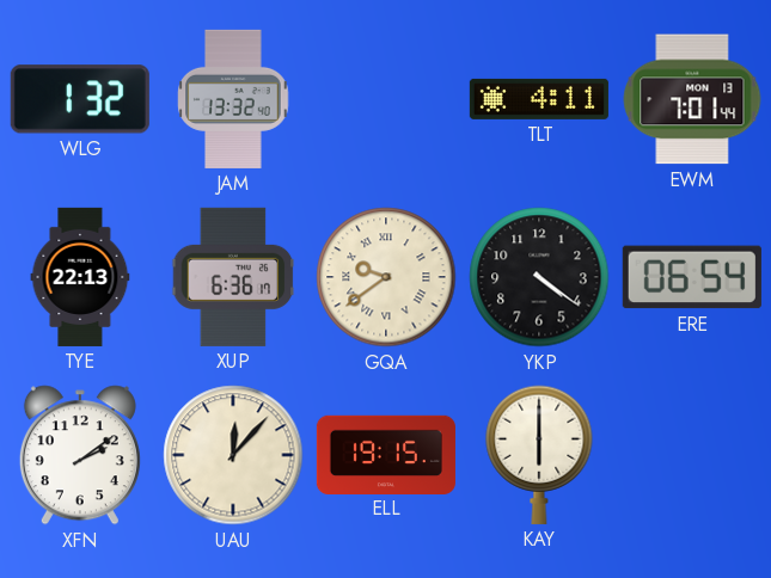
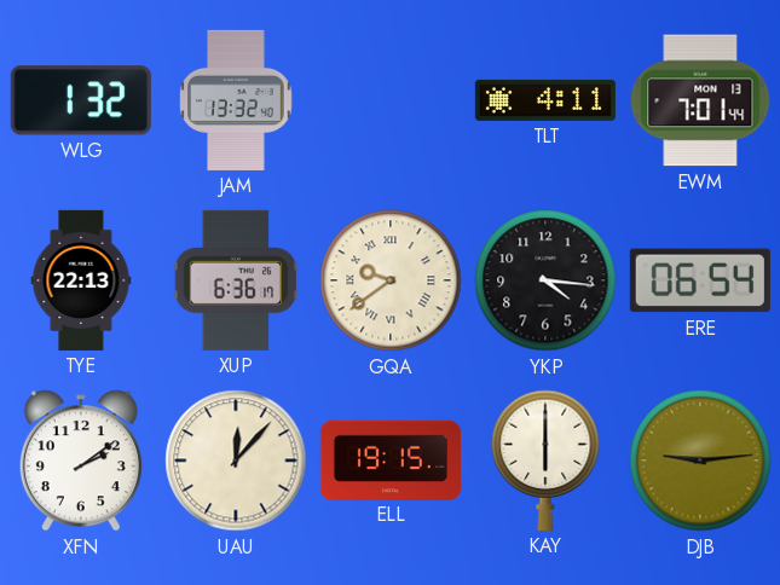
YKP: 4:21 -> 4:16
DJB: none -> 9:14
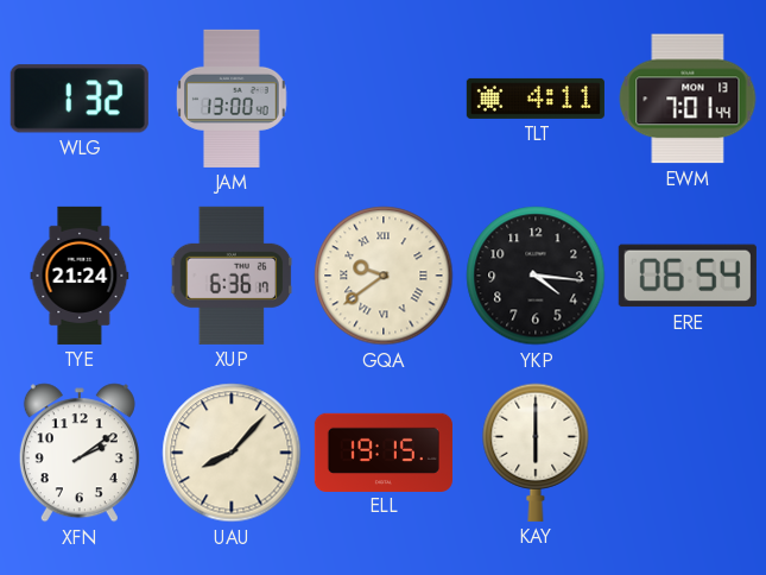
JAM: 13:32 -> 13:00
TYE: 22:13 -> 21:24
UAU: 12:07 -> 8:07
DJB: 9:14 -> none
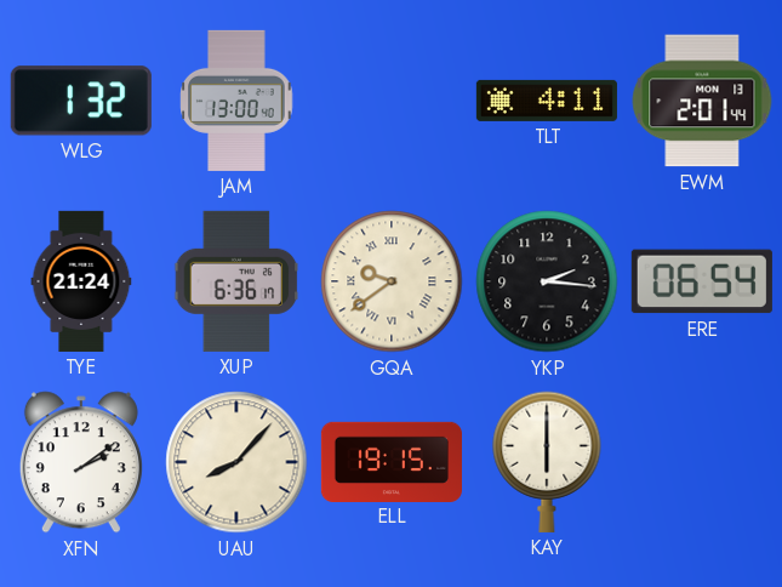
EWM: 7:01 -> 2:01
YKP: 4:16 -> 2:16
